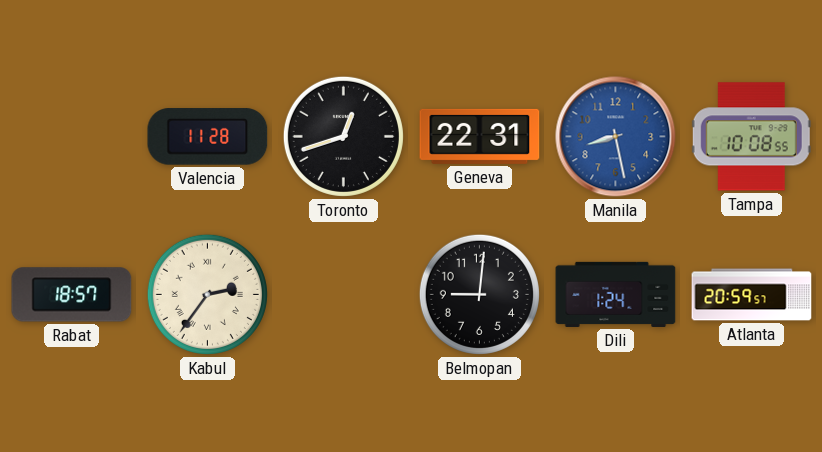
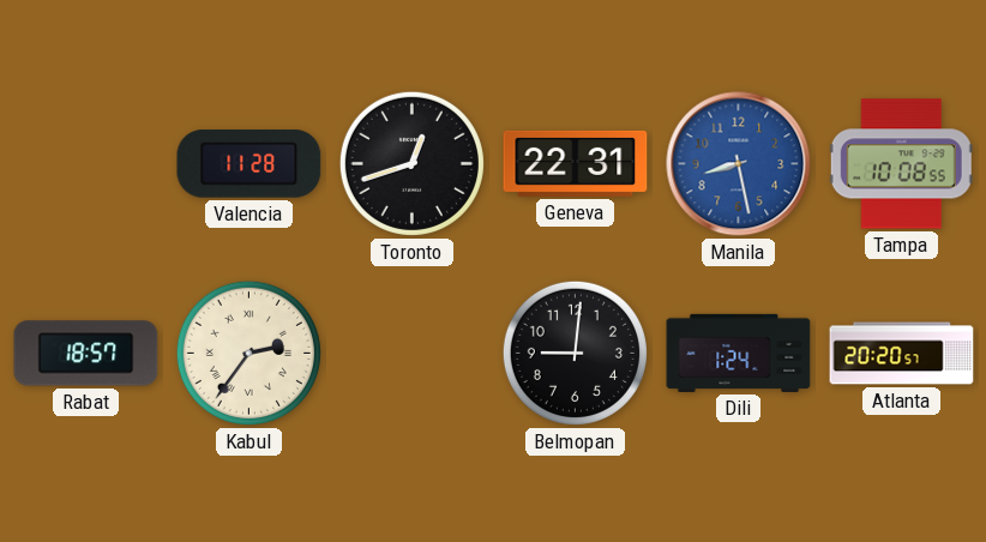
Atlanta: 20:59 -> 20:20
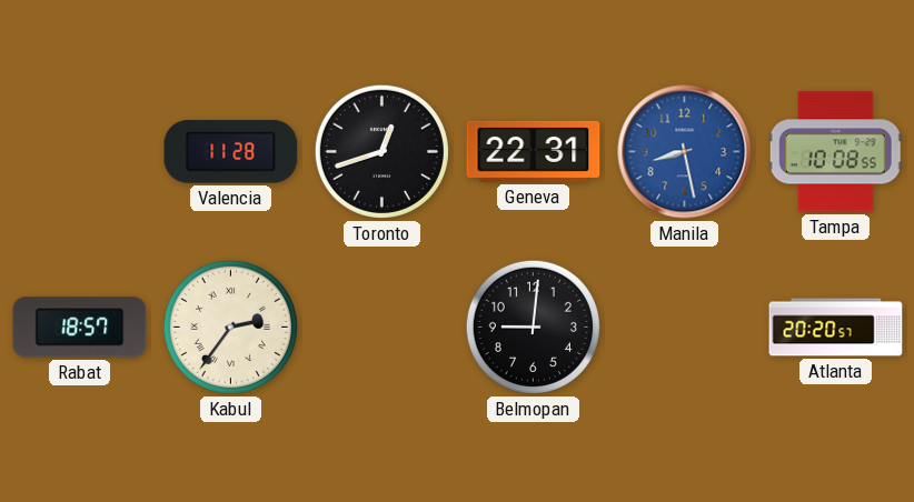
Dili: 1:24 -> none
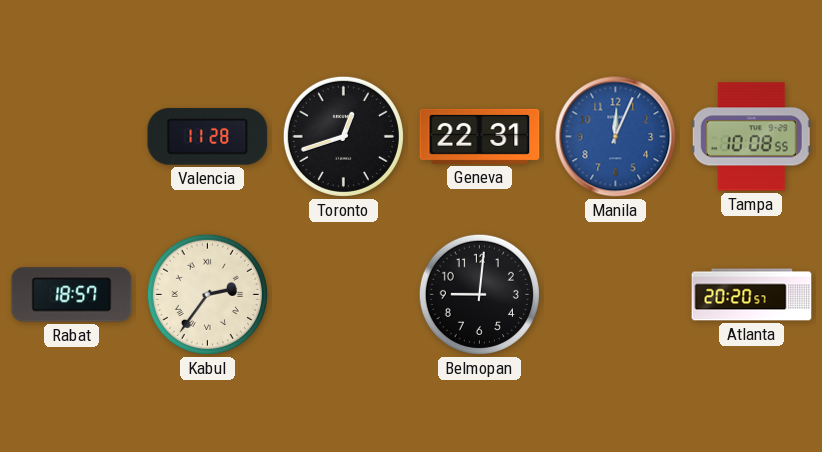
Manila: 8:28 -> 12:04
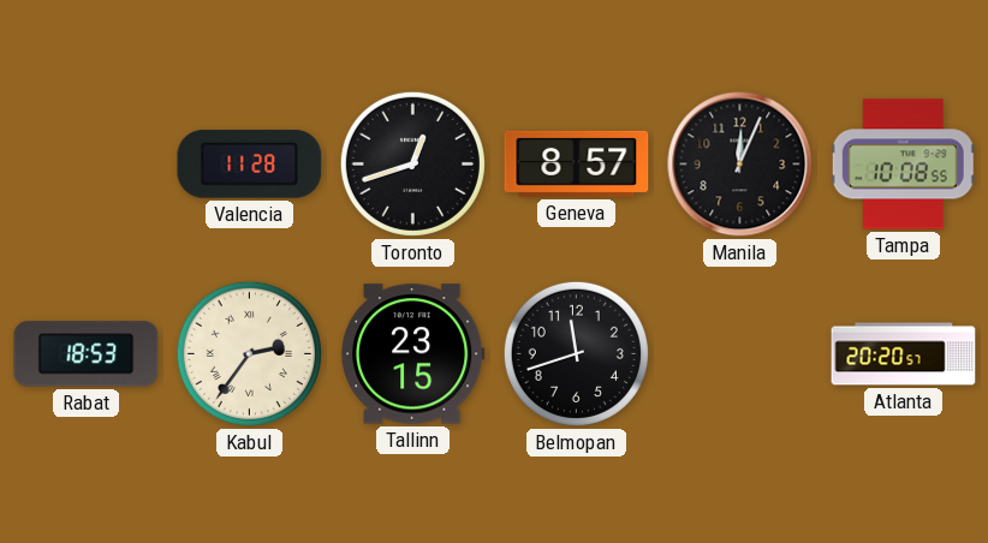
Geneva: 22:31 -> 8:57
Manila dial: blue -> black
Rabat: 18:57 -> 18:53
Tallinn: none -> 23:15
Belmopan: 9:01 -> 11:42
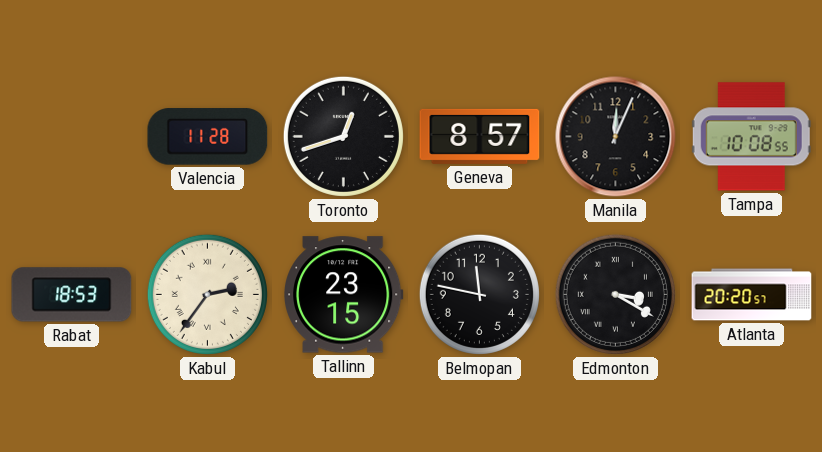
Belmopan: 11:42 -> 11:47
Edmonton: none -> 3:20
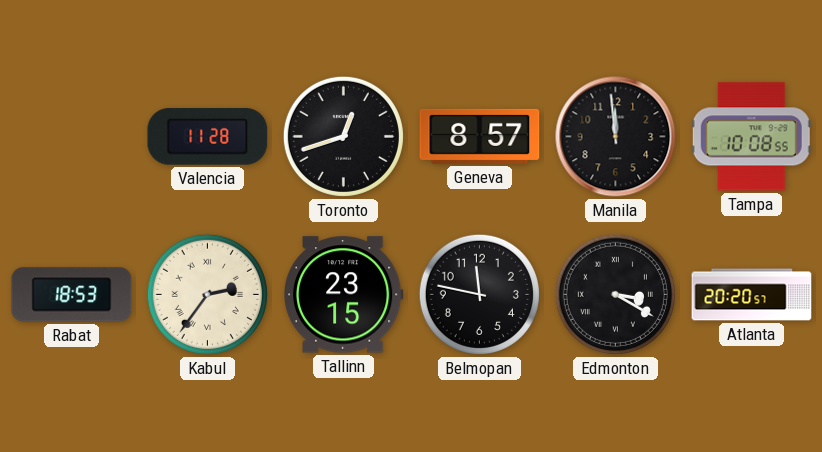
Manila: 12:04 -> 11:59
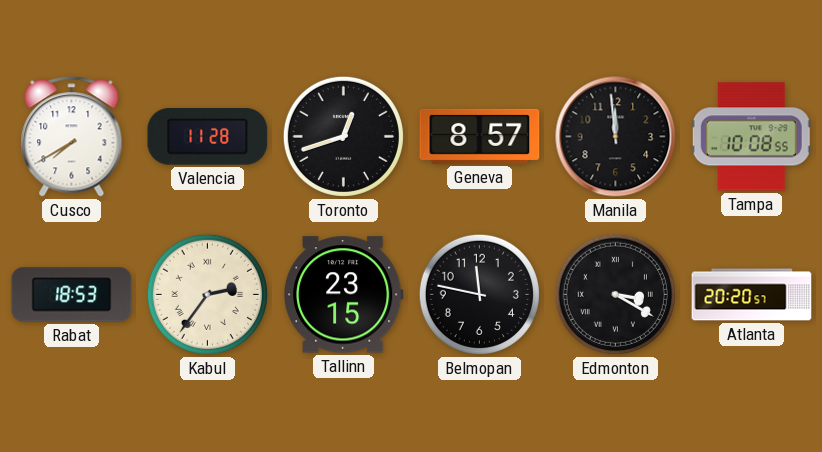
Cusco: none -> 7:40
